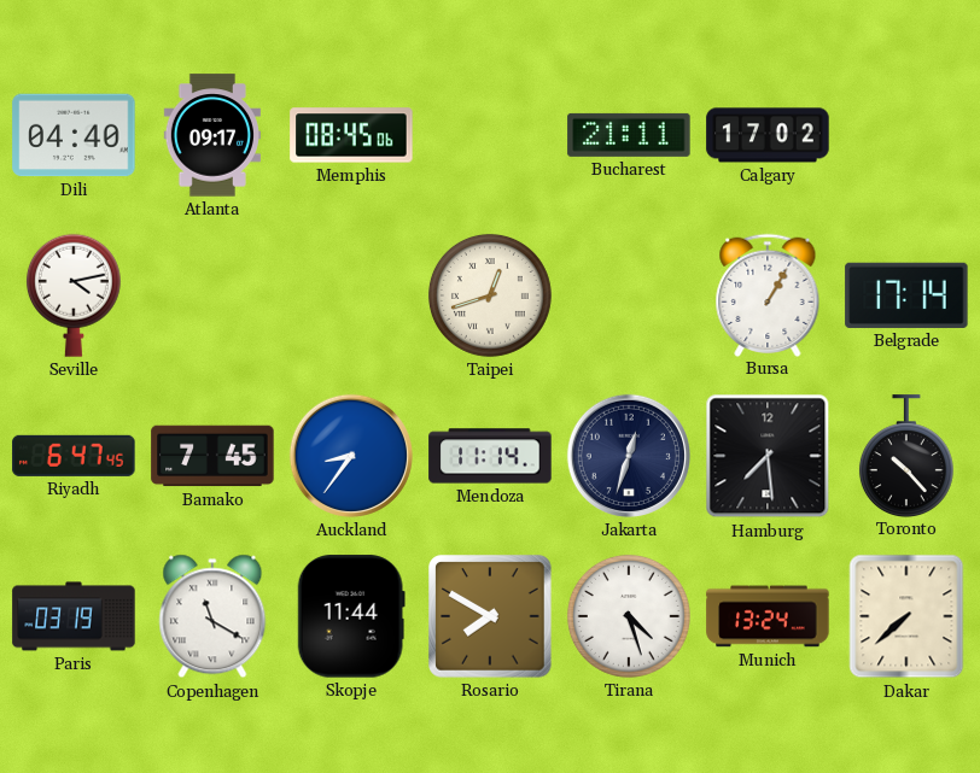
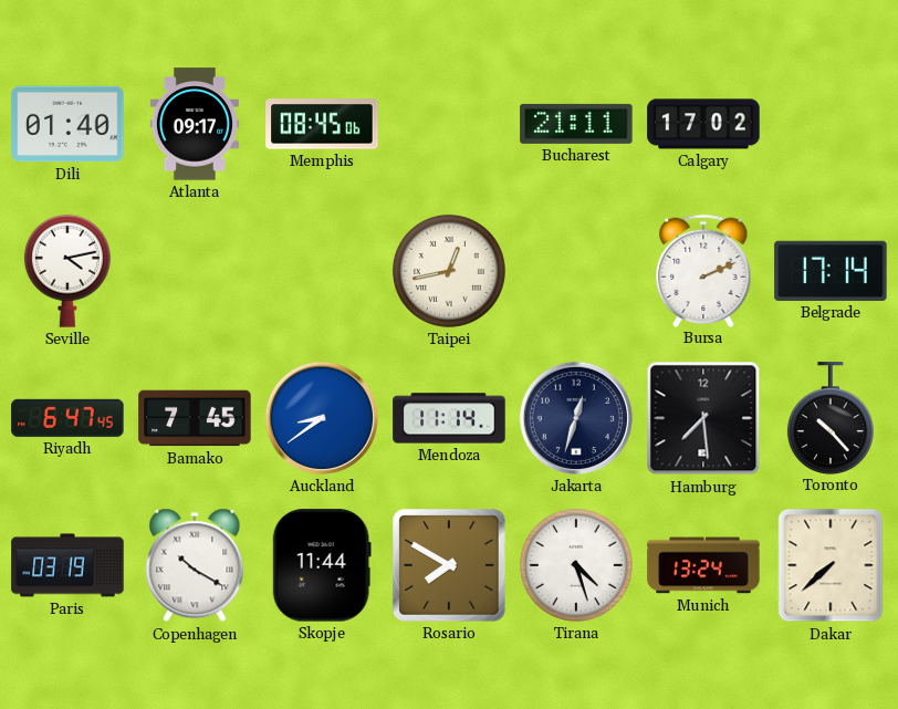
Dili: 04:40 -> 01:40
Taipei: 12:42 -> 12:43
Bursa: 1:05 -> 2:11
Auckland: 8:36 -> 8:39
Copenhagen: 11:20 -> 10:20
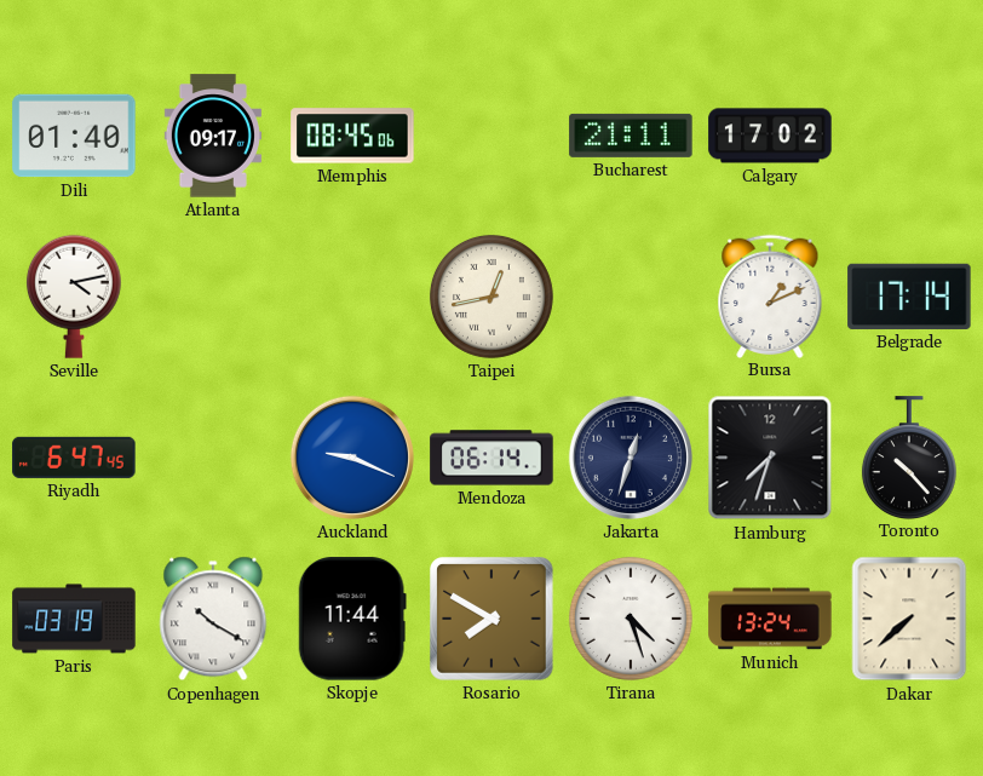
Bursa: 2:11 -> 1:11
Bamako: 7:45 -> none
Auckland: 8:39 -> 9:19
Mendoza: 11:14 -> 06:14
Hamburg: 7:29 -> 7:33
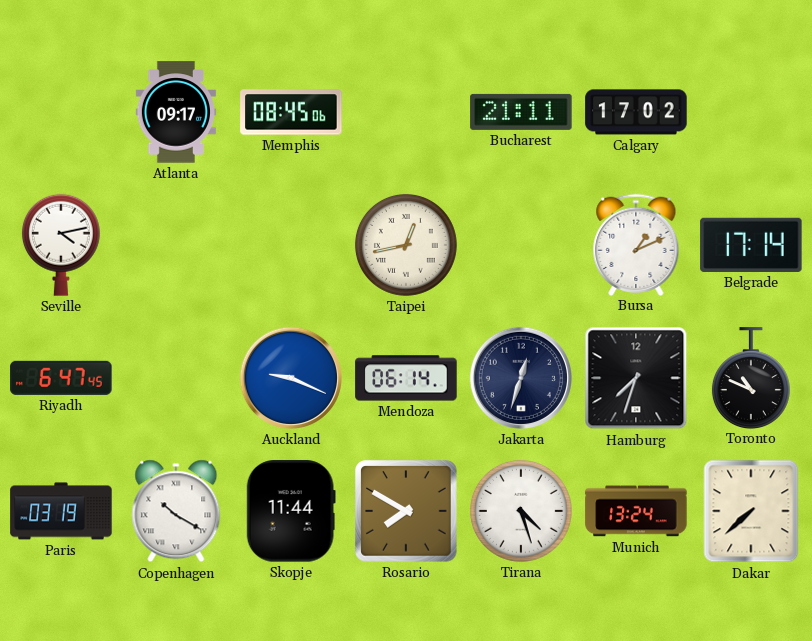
Dili: 01:40 -> none
Toronto: 10:23 -> 10:49
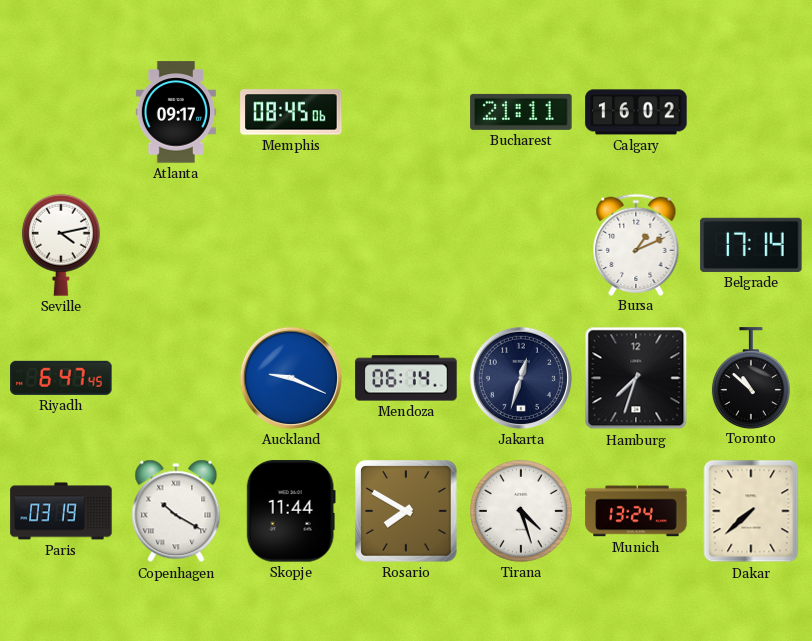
Calgary: 17:02 -> 16:02
Taipei: 12:43 -> none
Toronto: 10:49 -> 10:52
